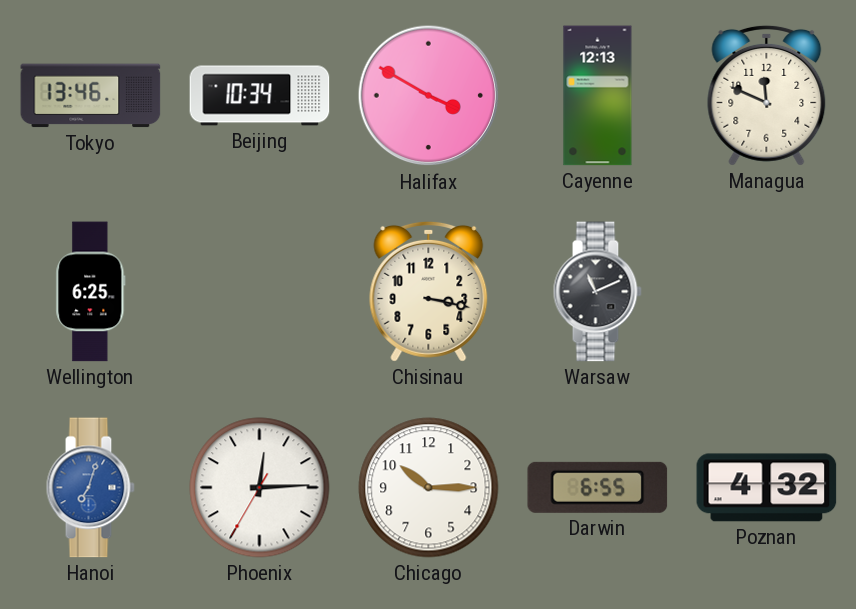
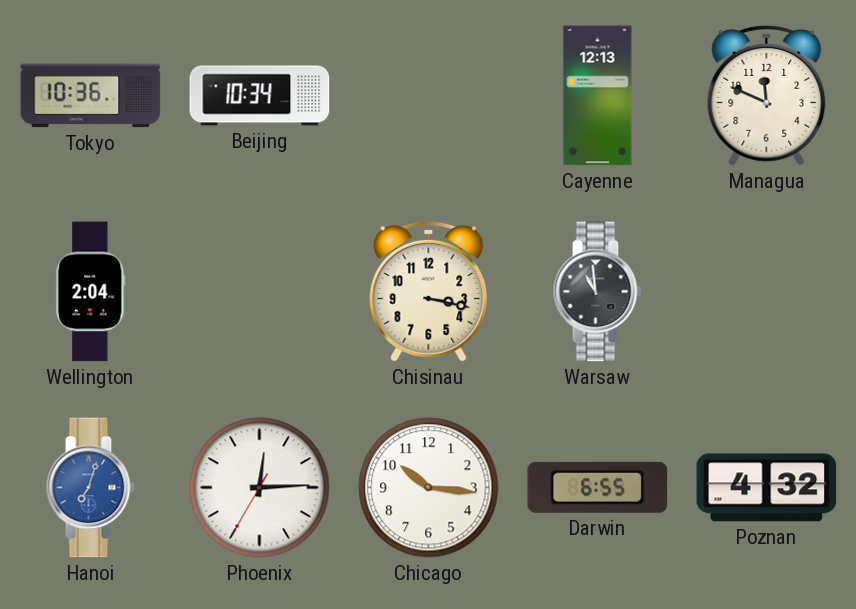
Tokyo: 13:46 -> 10:36
Halifax: 3:50 -> none
Wellington: 6:25 -> 2:04
Warsaw: 11:11 -> 10:59
Chicago: 10:15 -> 10:16
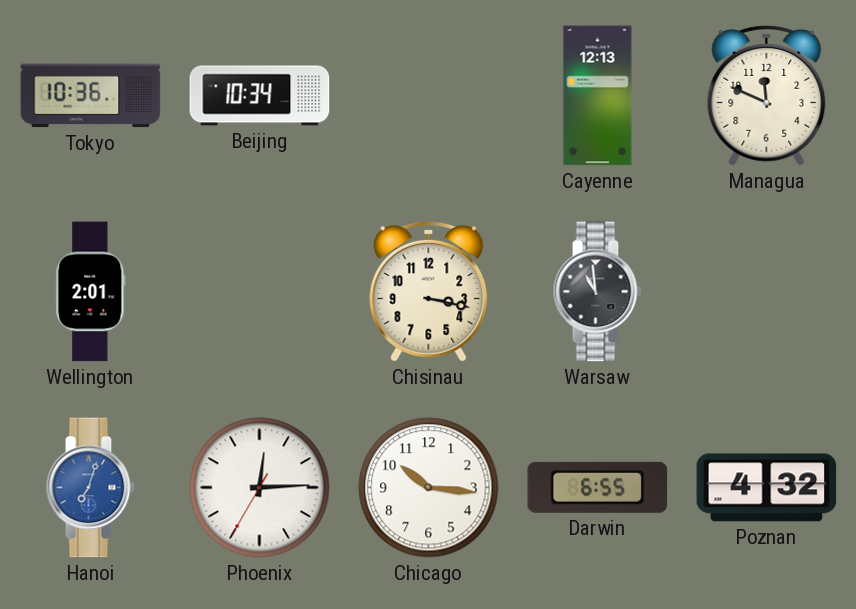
Wellington: 2:04 -> 2:01
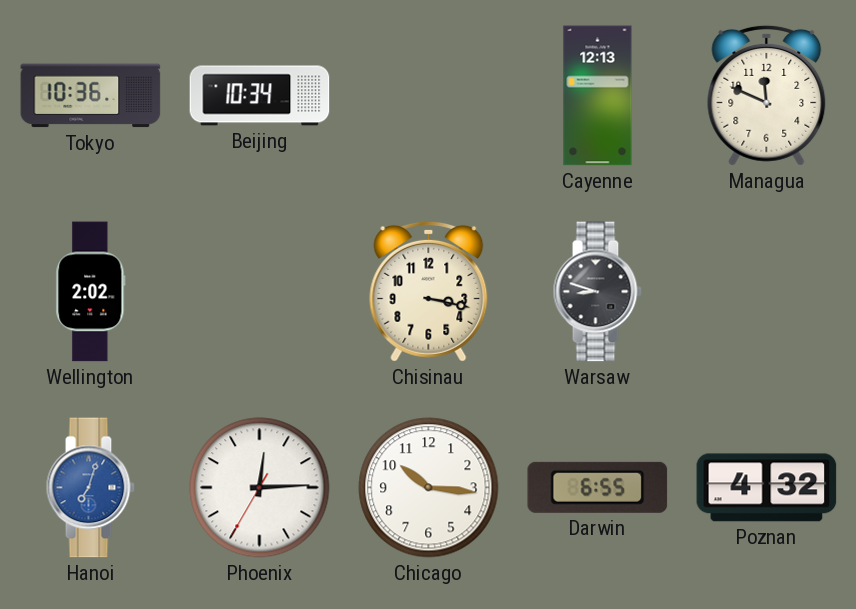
Wellington: 2:01 -> 2:02
Warsaw: 10:59 -> 8:48
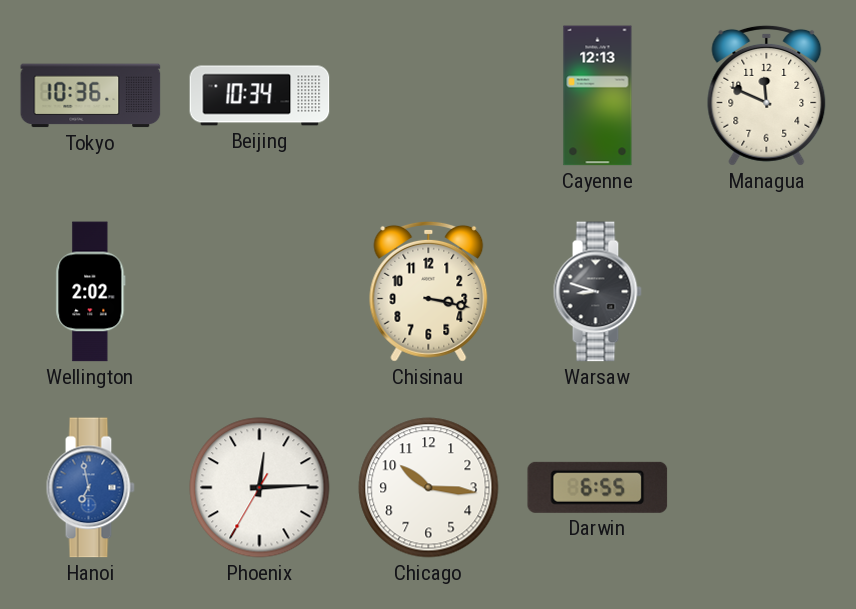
Hanoi: 7:03 -> 6:58
Poznan: 4:32 -> none
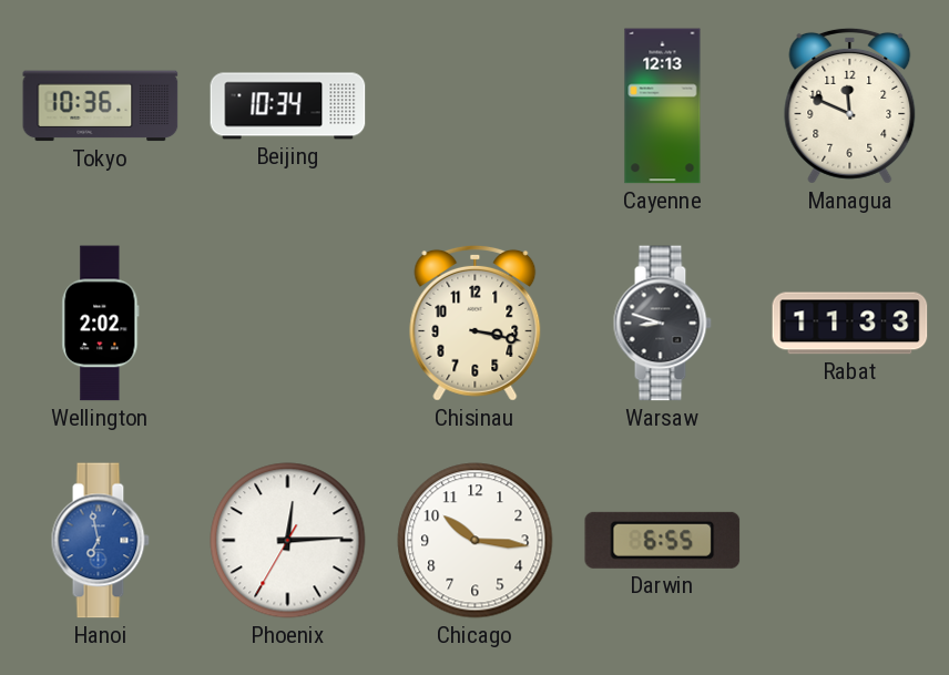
Rabat: none -> 11:33
